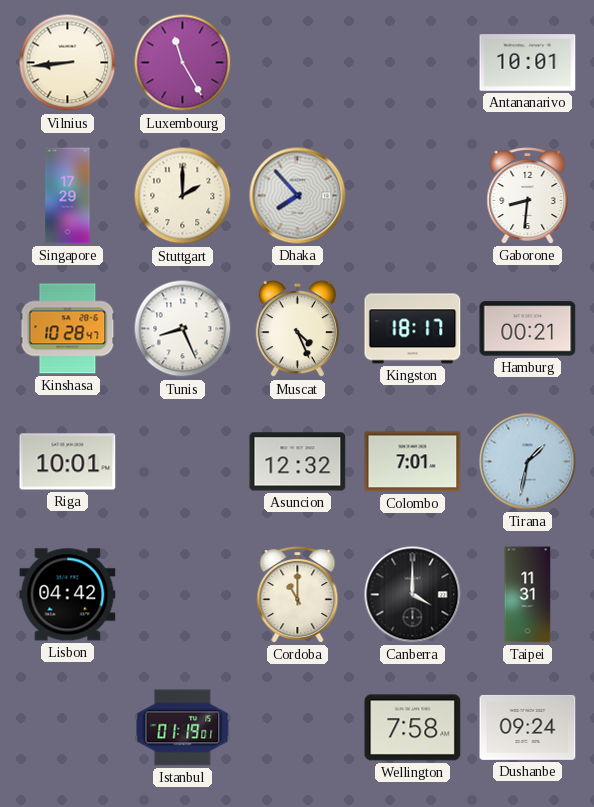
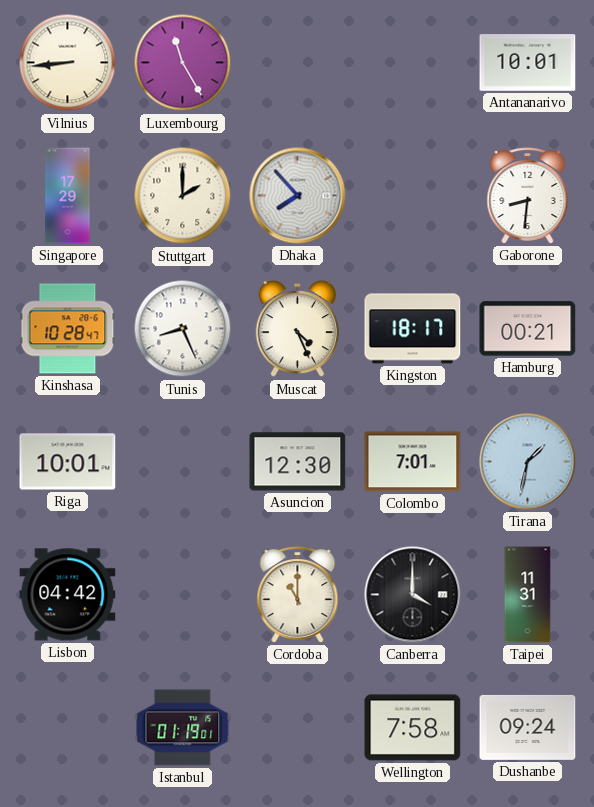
Asuncion: 12:32 -> 12:30
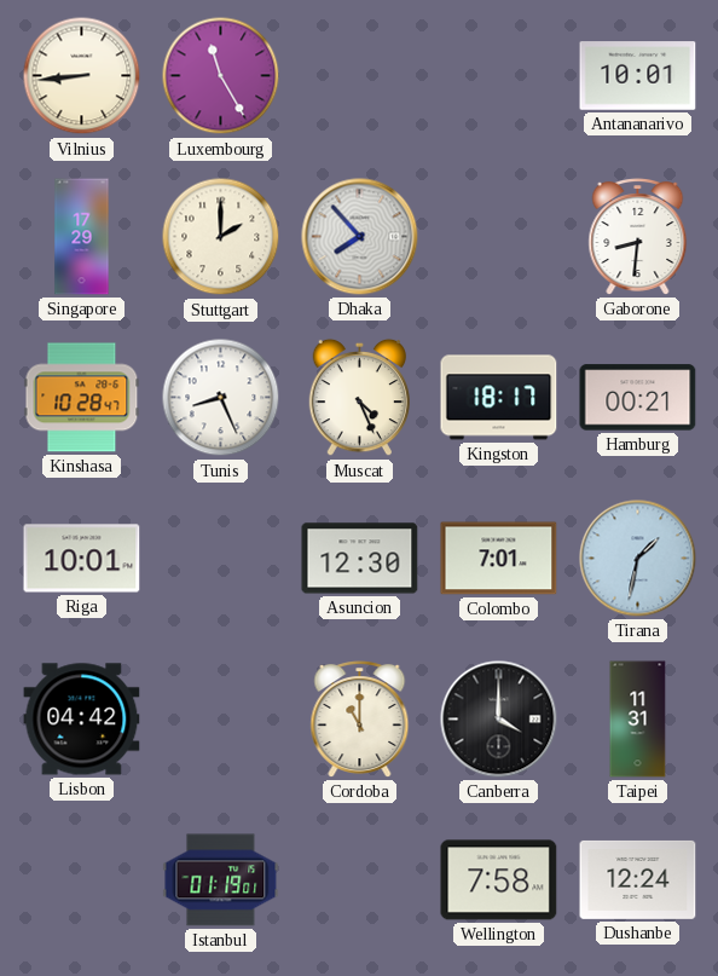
Dushanbe: 09:24 -> 12:24
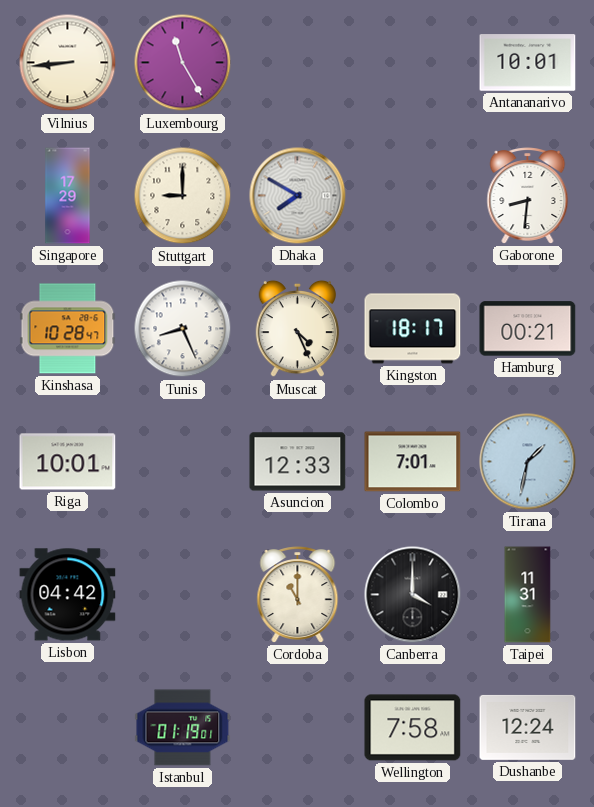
Stuttgart: 2:00 -> 9:00
Dhaka: 7:53 -> 7:50
Asuncion: 12:30 -> 12:33
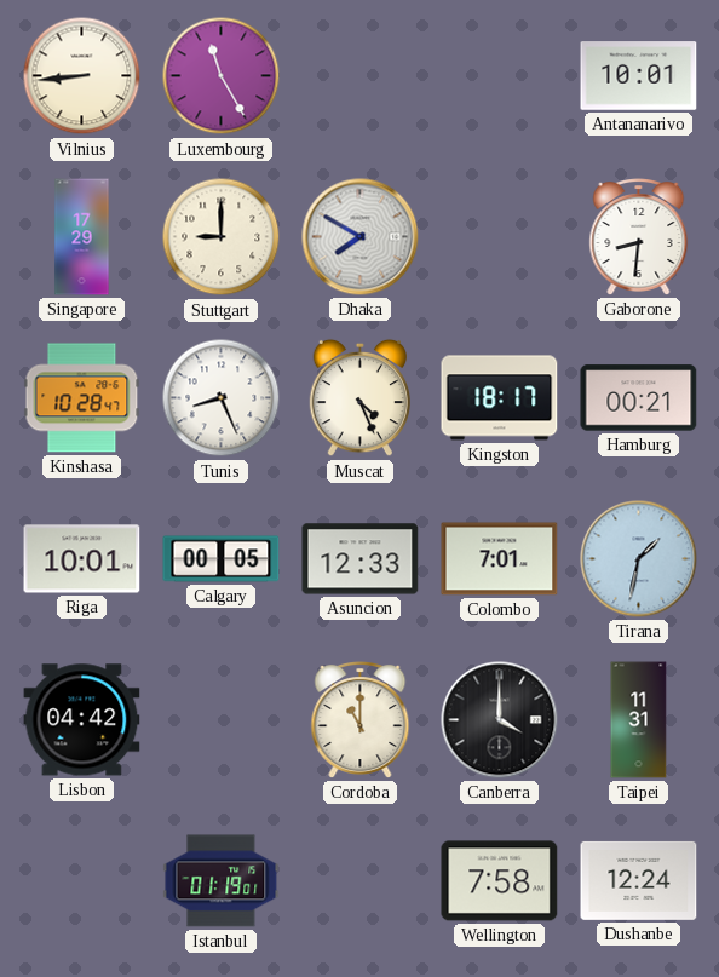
Calgary: none -> 00:05
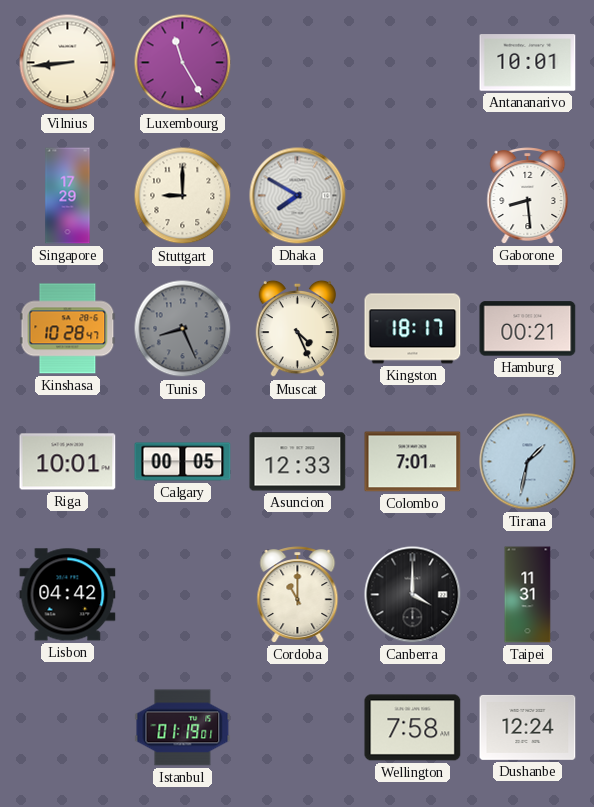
Gaborone: 8:31 -> 8:29
Tunis dial: white -> grey
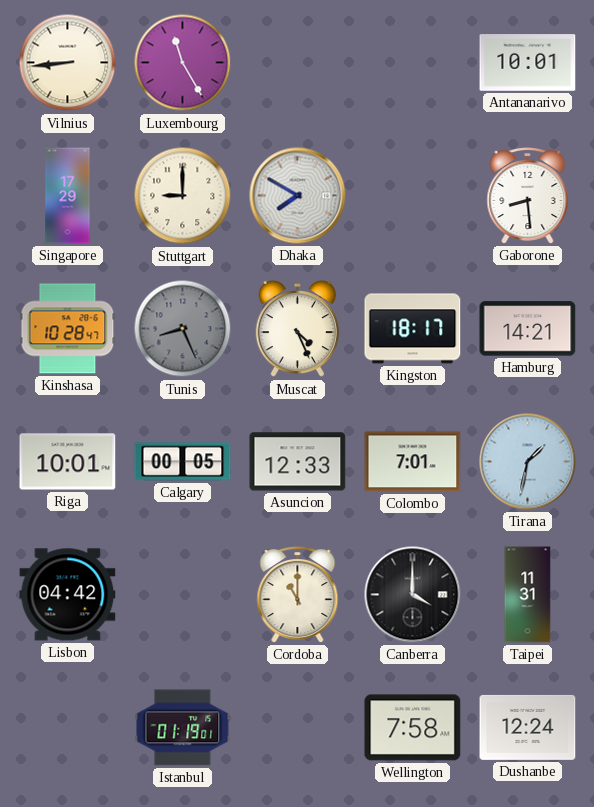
Hamburg: 00:21 -> 14:21
